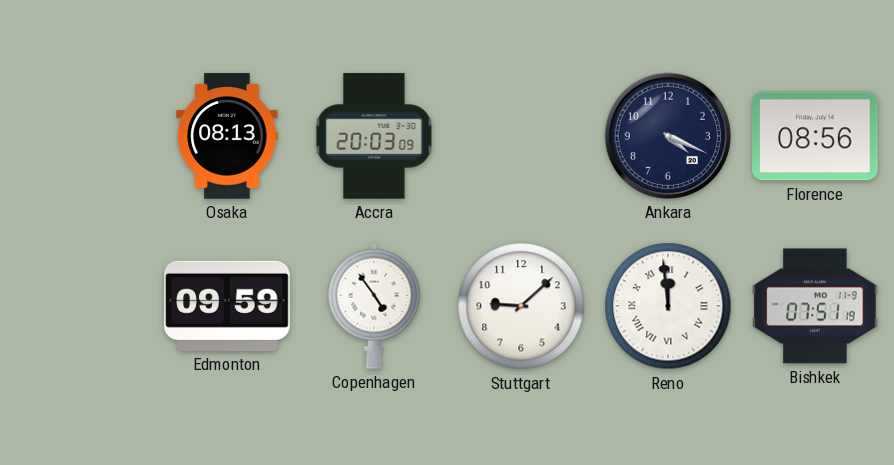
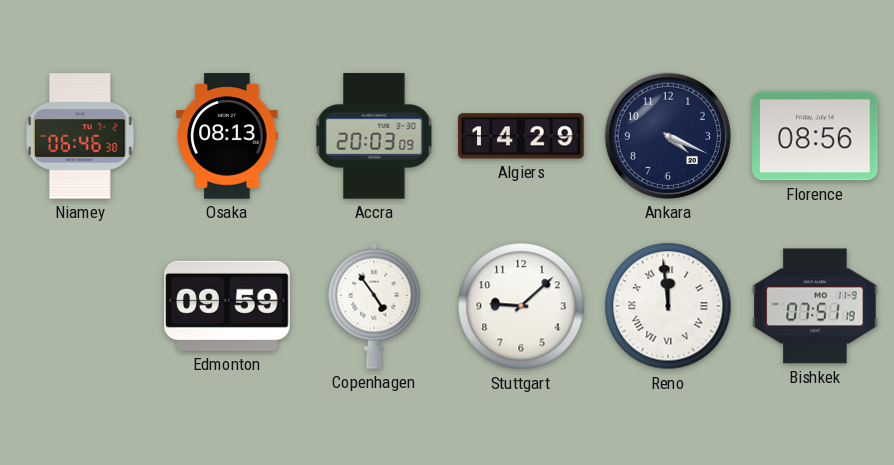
Niamey: none -> 06:46
Algiers: none -> 14:29
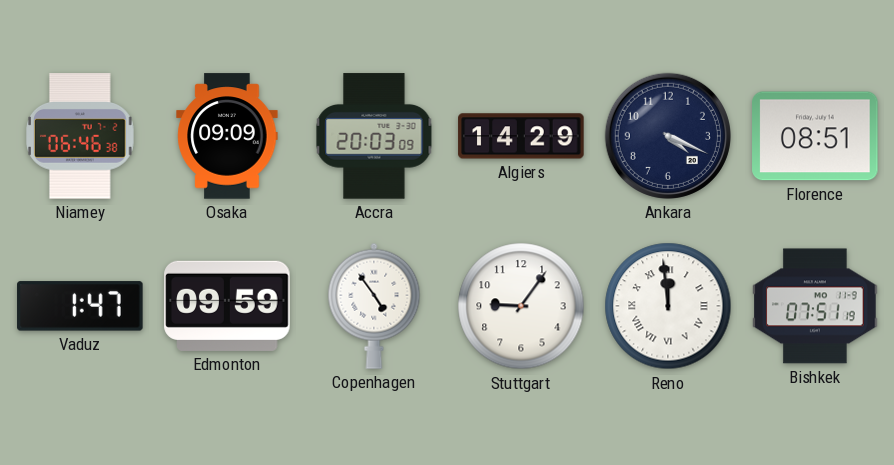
Osaka: 08:13 -> 09:09
Florence: 08:56 -> 08:51
Vaduz: none -> 1:47
Stuttgart: 9:08 -> 9:06
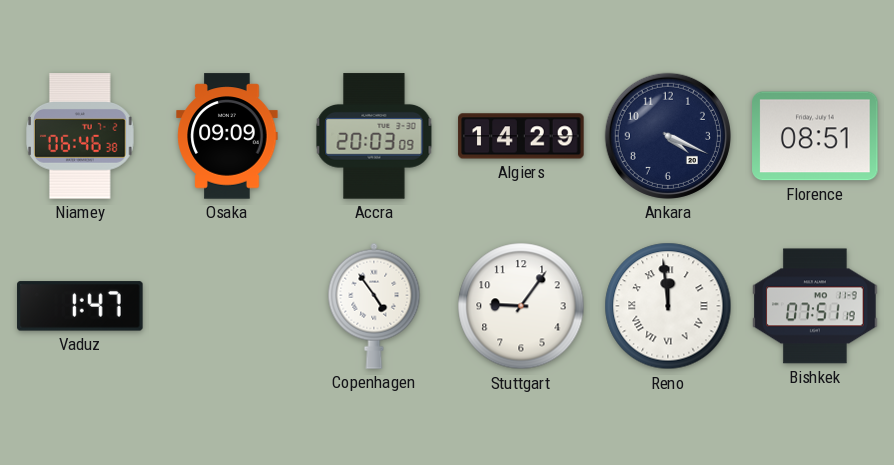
Edmonton: 09:59 -> none
